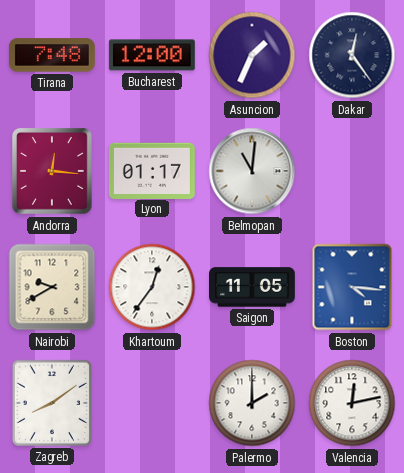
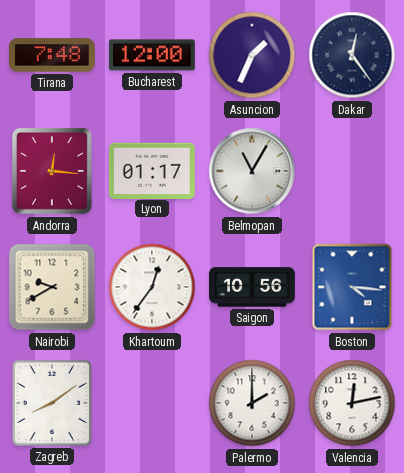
Belmopan: 11:01 -> 11:05
Saigon: 11:05 -> 10:56
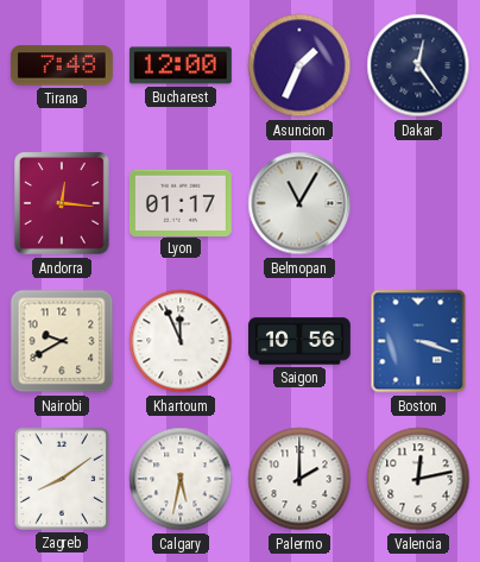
Khartoum: 12:36 -> 11:56
Boston: 4:16 -> 3:18
Calgary: none -> 5:32
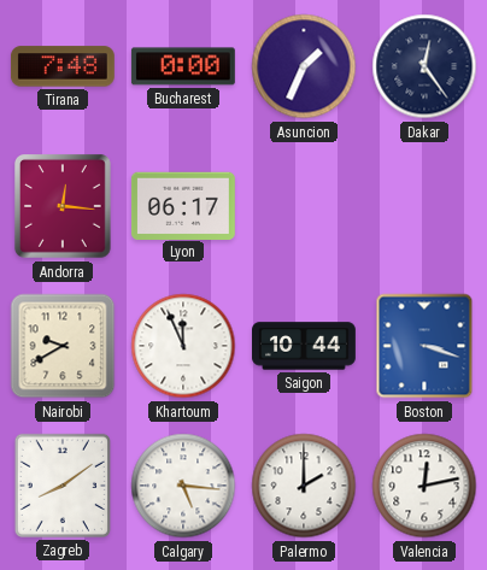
Bucharest: 12:00 -> 0:00
Lyon: 01:17 -> 06:17
Belmopan: 11:05 -> none
Saigon: 10:56 -> 10:44
Calgary: 5:32 -> 5:16
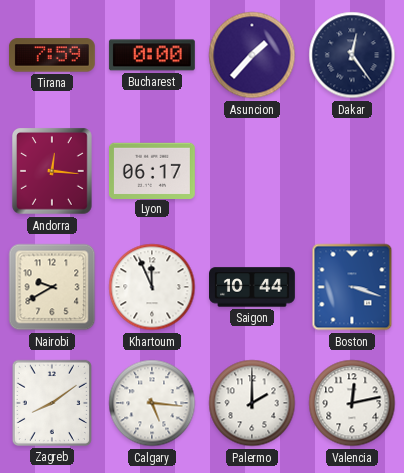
Tirana: 7:48 -> 7:59
Asuncion: 1:34 -> 1:37
